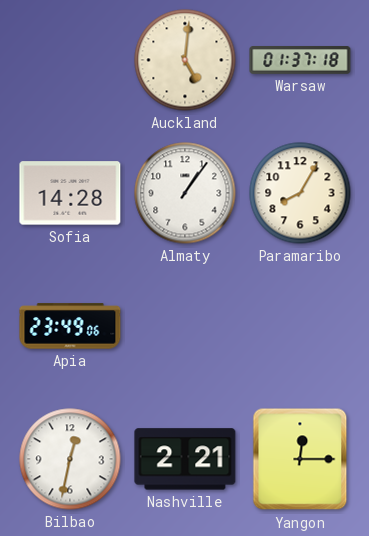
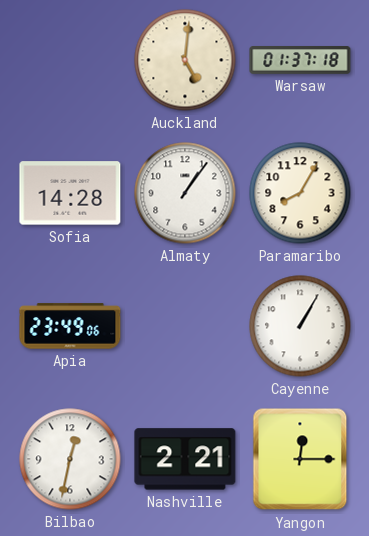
Cayenne: none -> 1:05
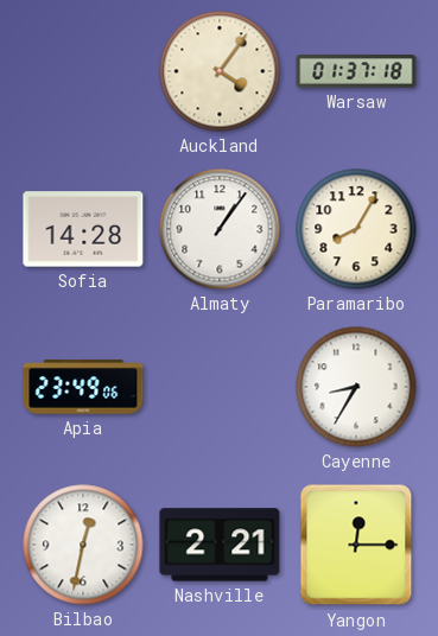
Auckland: 5:01 -> 4:06
Cayenne: 1:05 -> 8:35
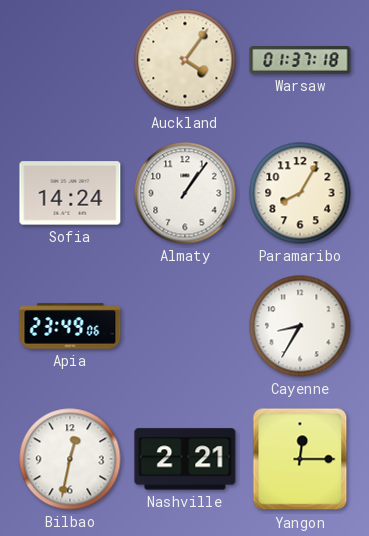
Sofia: 14:28 -> 14:24
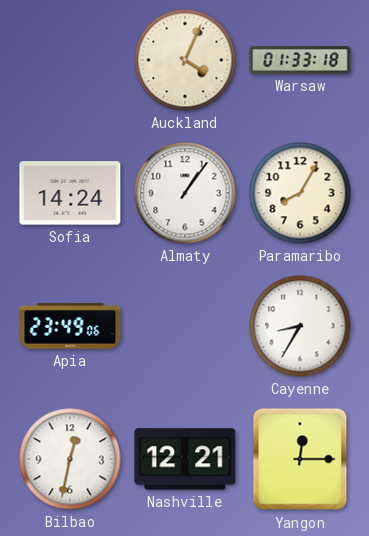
Auckland: 4:06 -> 4:04
Warsaw: 01:37 -> 01:33
Nashville: 2:21 -> 12:21
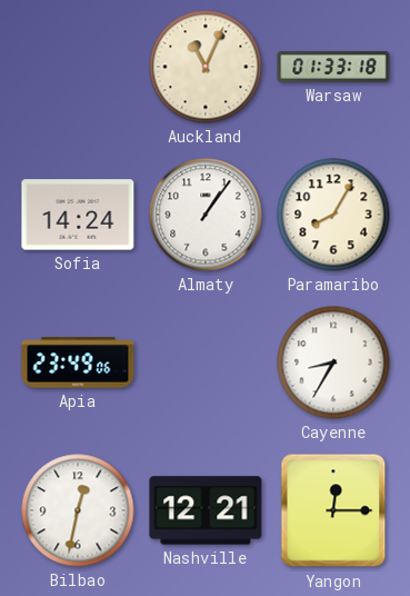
Auckland: 4:04 -> 11:04
